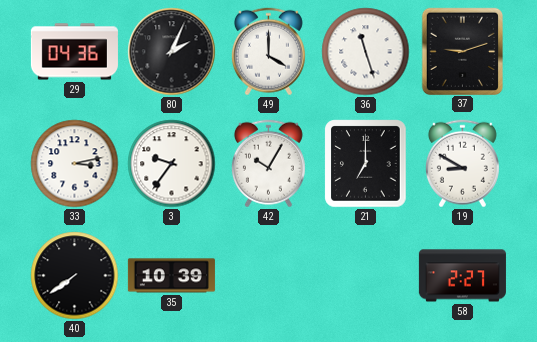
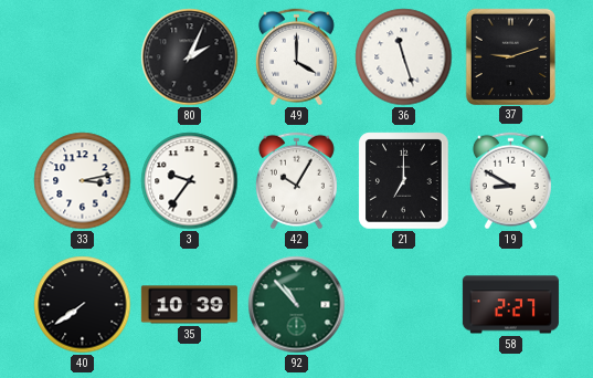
29: 04:36 -> none
92: none -> 10:53
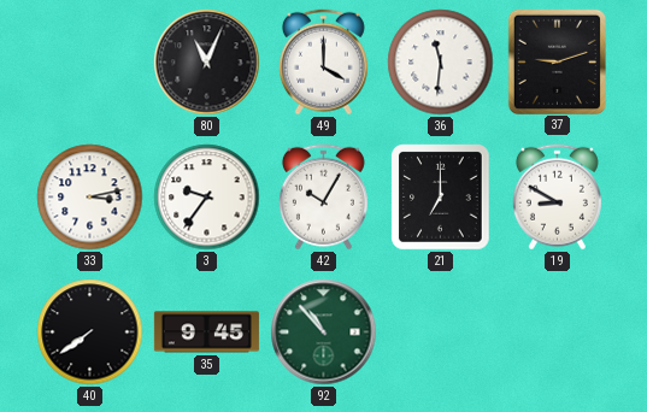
80: 2:04 -> 11:04
36: 11:27 -> 11:31
35: 10:39 -> 9:45
58: 2:27 -> none
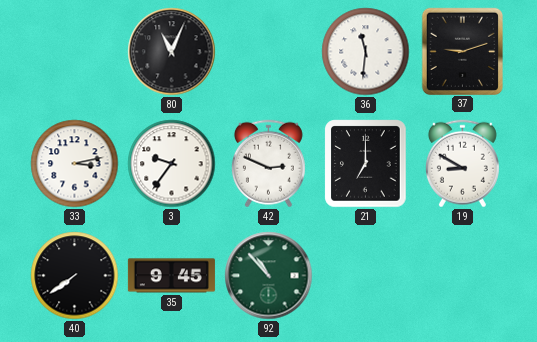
49: 4:00 -> none
42: 10:05 -> 2:49
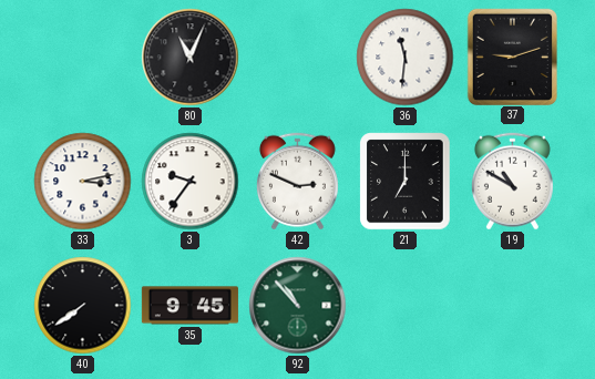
19: 8:50 -> 10:50
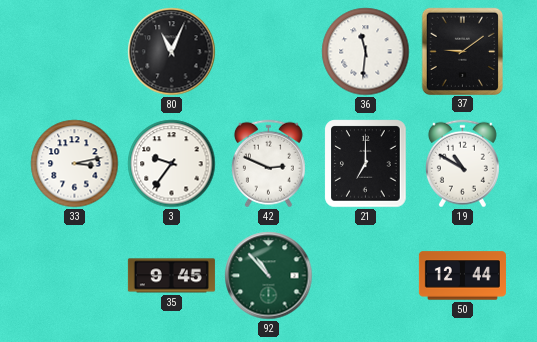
37: 9:12 -> 9:09
40: 7:39 -> none
50: none -> 12:44
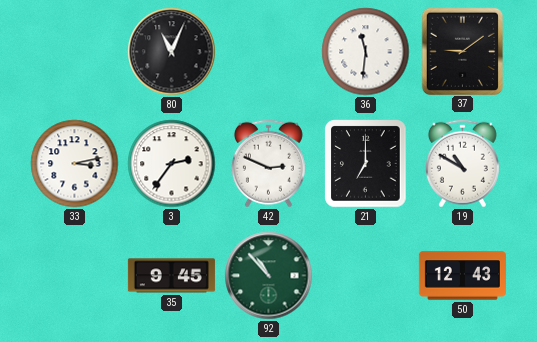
3: 9:36 -> 2:36
50: 12:44 -> 12:43
